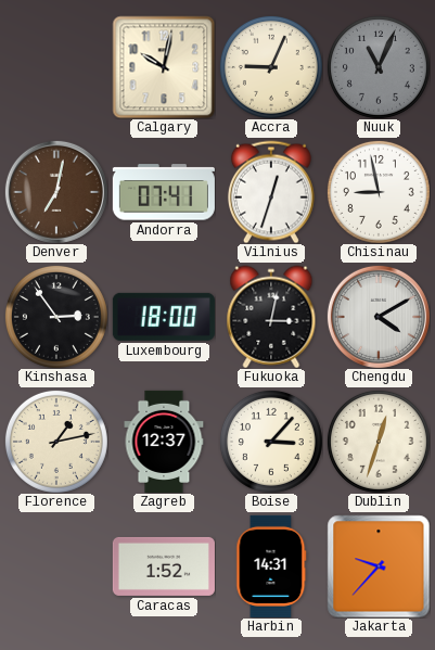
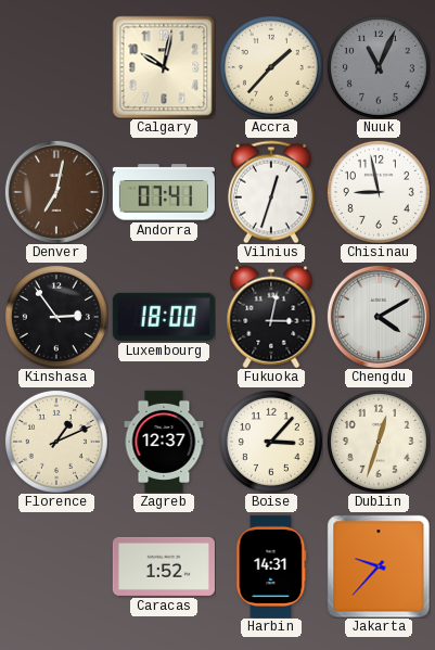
Accra: 9:04 -> 1:37
Florence: 1:13 -> 1:11
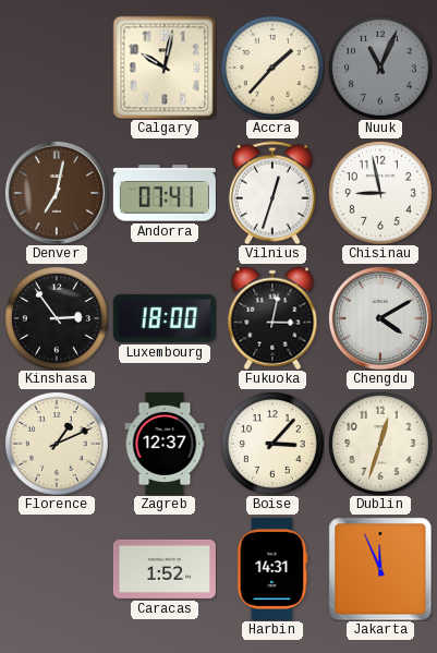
Jakarta: 9:37 -> 11:56
